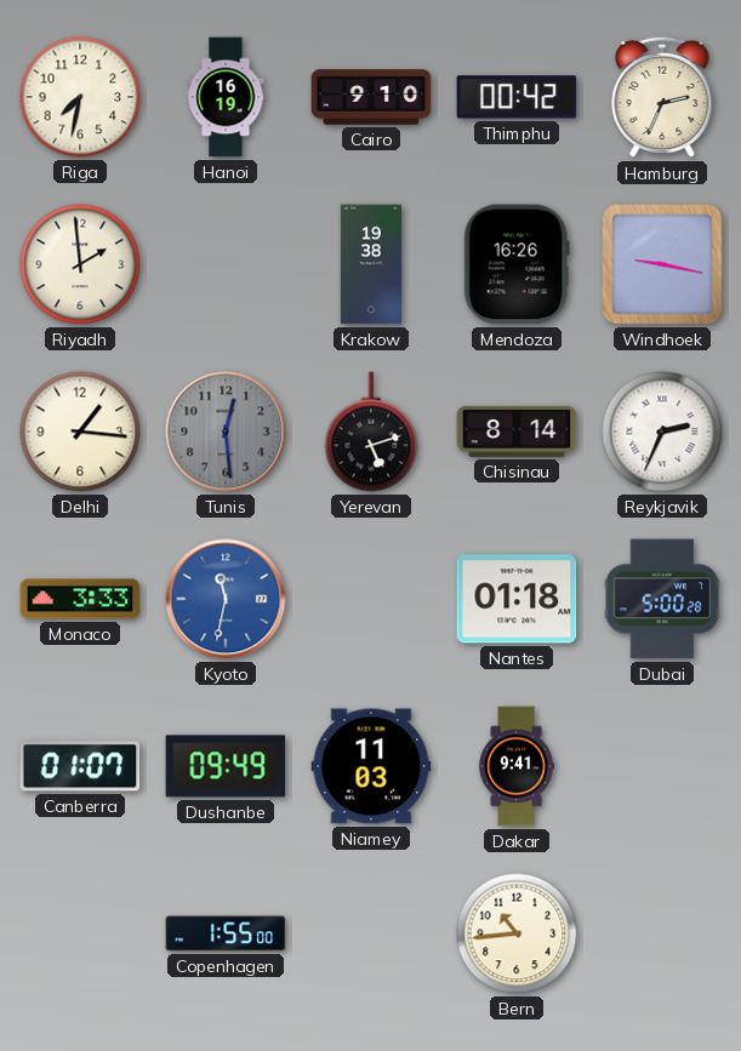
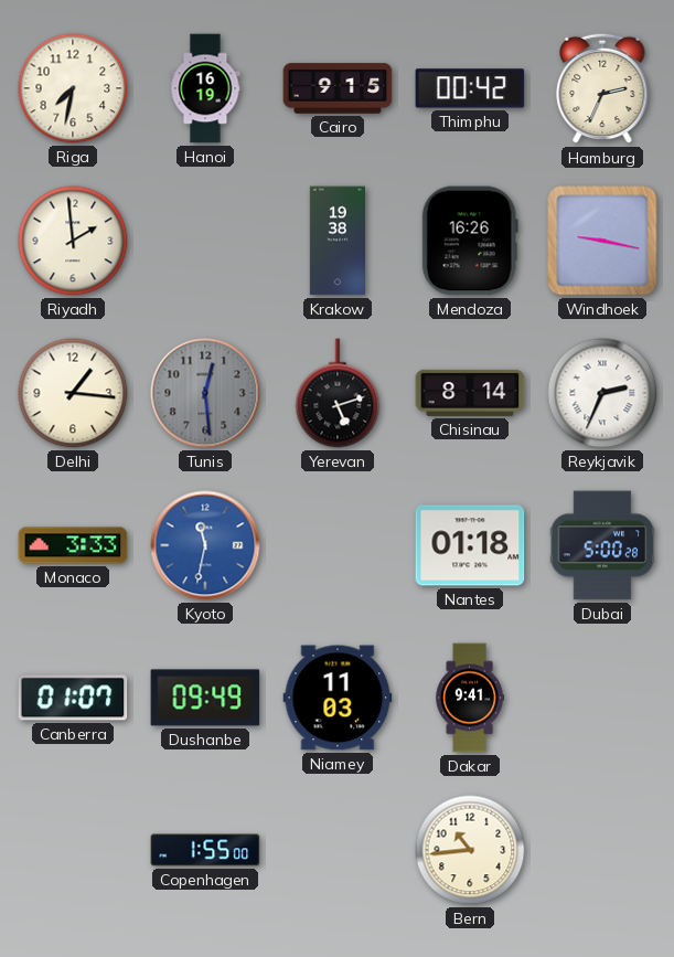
Cairo: 9:10 -> 9:15
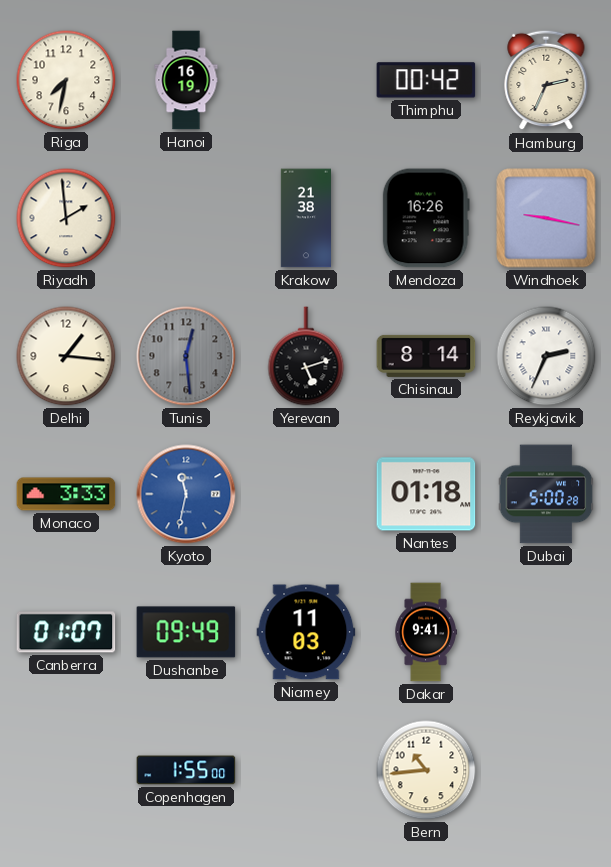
Cairo: 9:15 -> none
Krakow: 19:38 -> 21:38
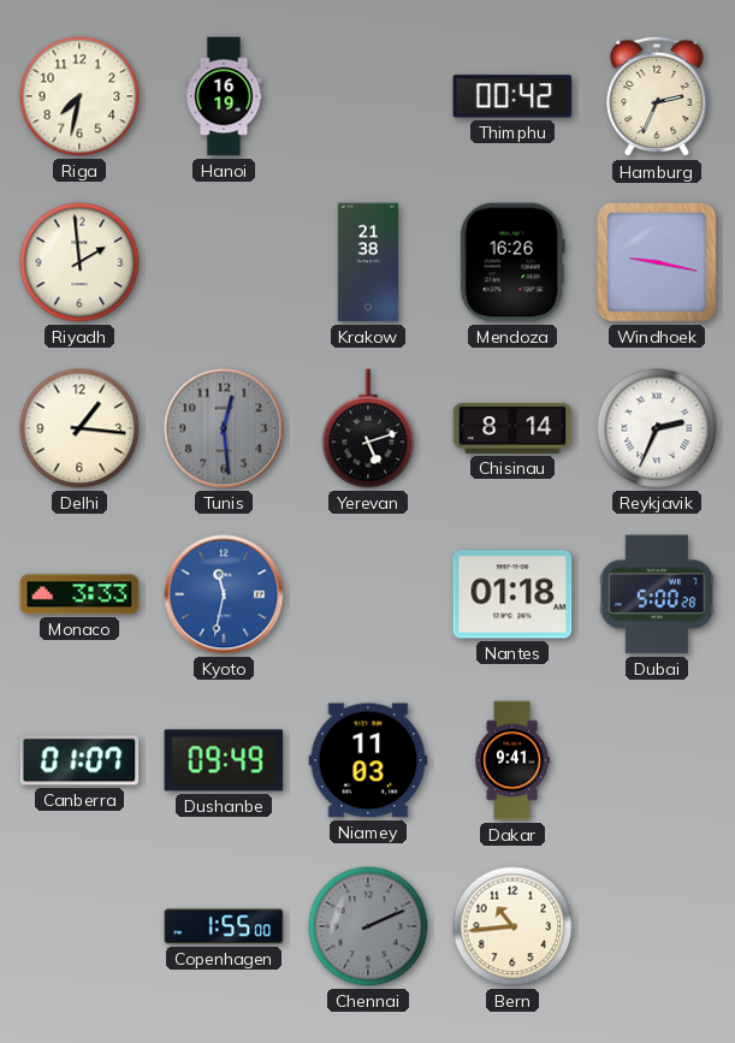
Chennai: none -> 2:11
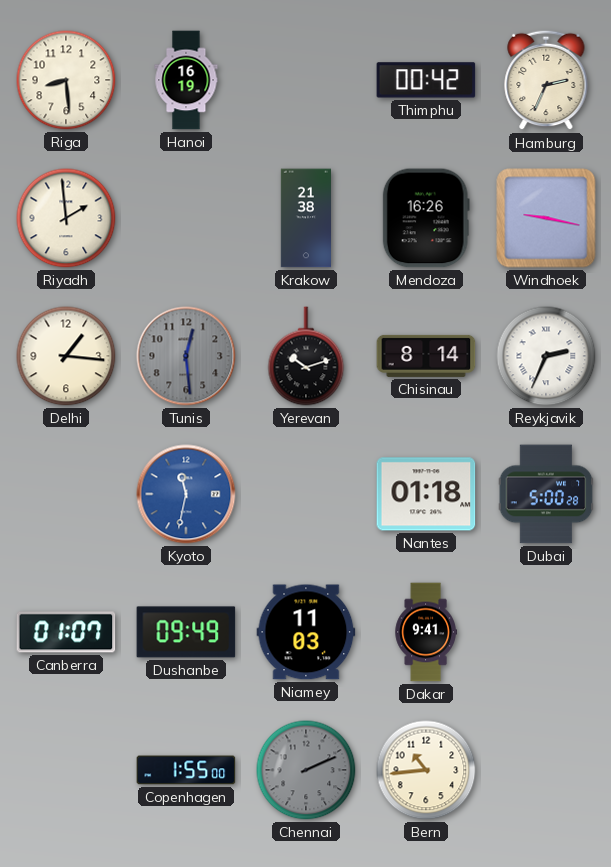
Riga: 7:32 -> 8:29
Yerevan: 5:12 -> 10:12
Monaco: 3:33 -> none
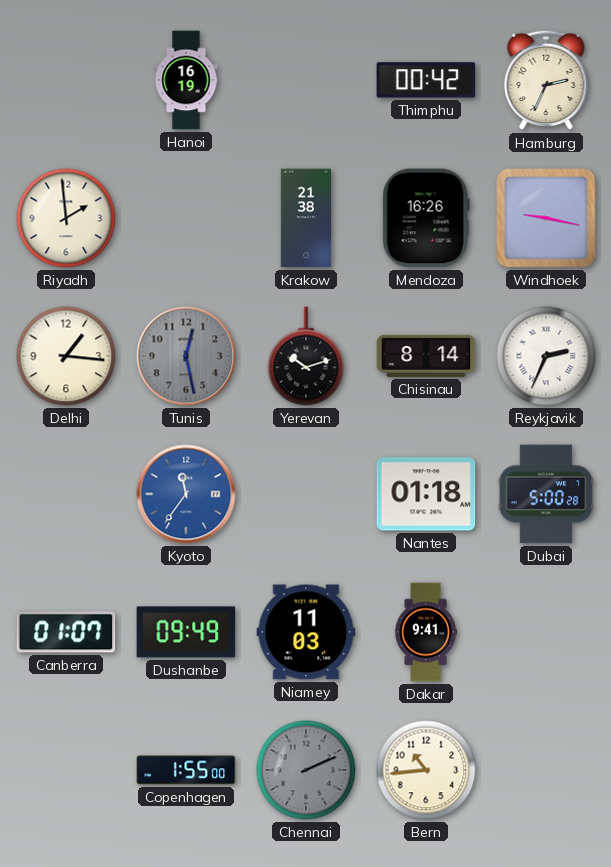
Riga: 8:29 -> none
Tunis: 12:29 -> 12:28
Kyoto: 11:32 -> 11:36
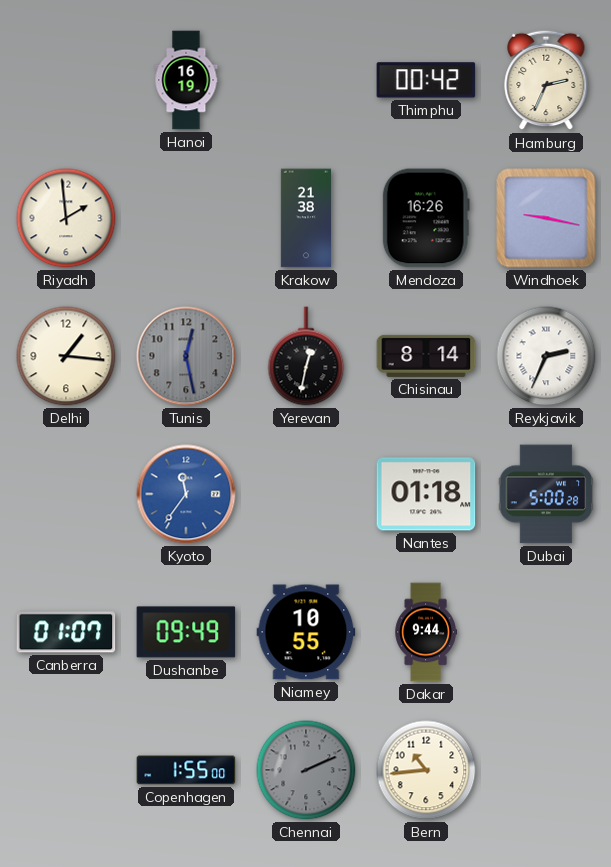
Yerevan: 10:12 -> 12:32
Niamey: 11:03 -> 10:55
Dakar: 9:41 -> 9:44
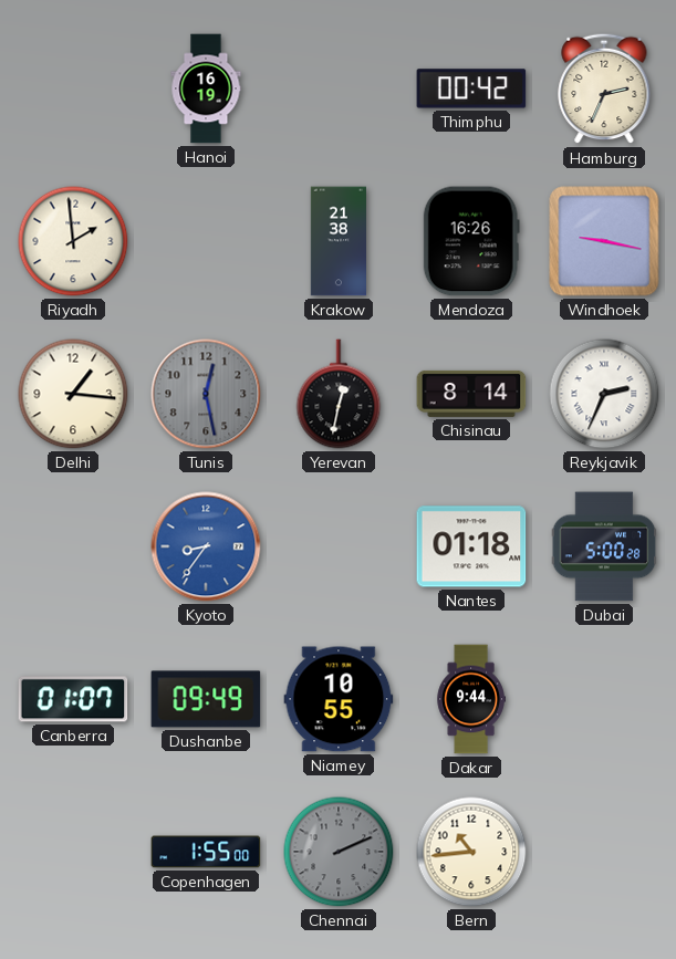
Kyoto: 11:36 -> 8:36
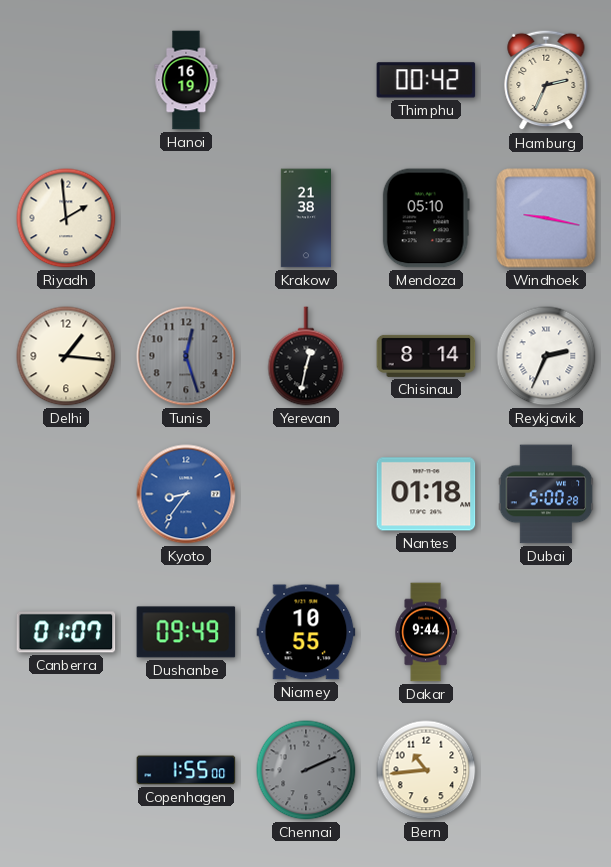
Mendoza: 16:26 -> 05:10
Tunis: 12:28 -> 12:27
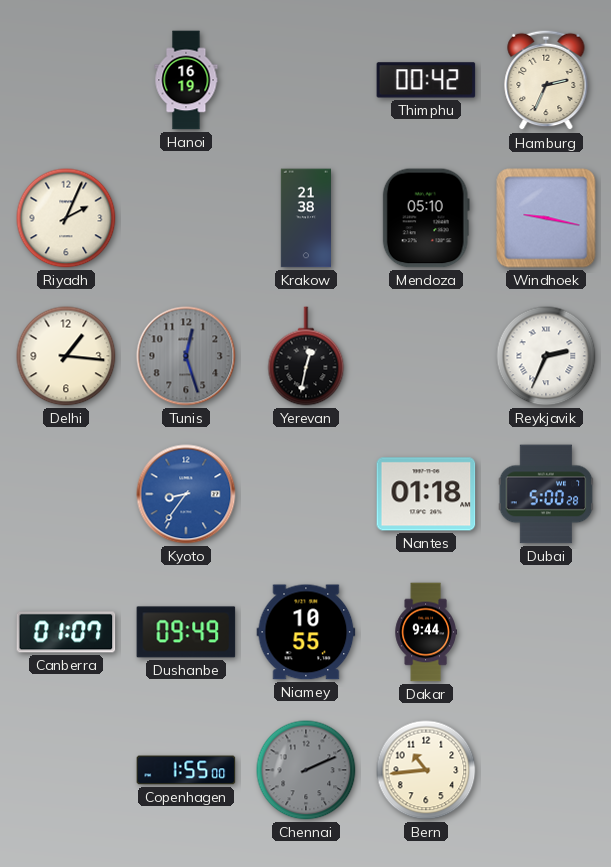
Riyadh: 1:59 -> 2:04
Chisinau: 8:14 -> none
